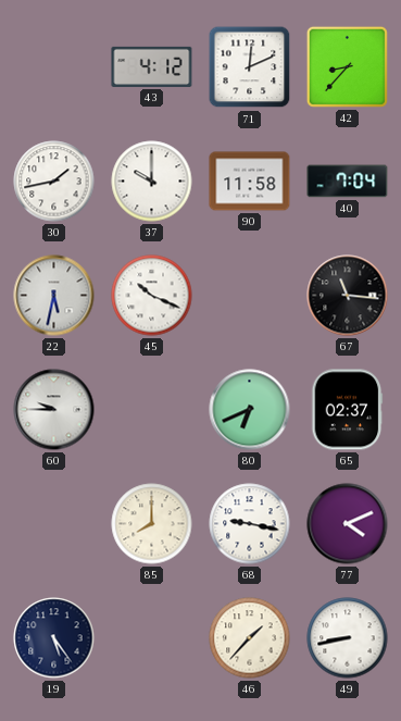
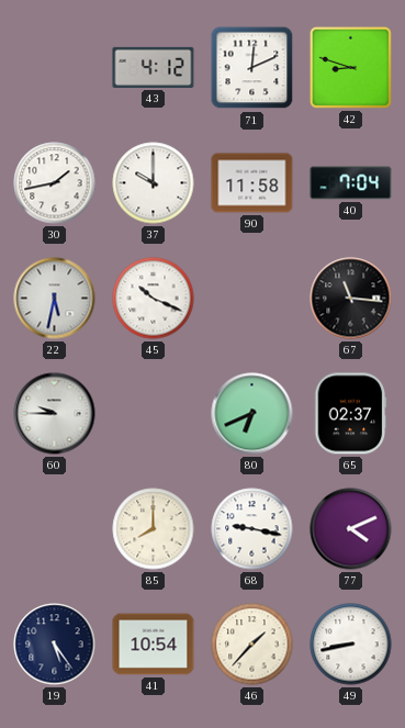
42: 8:37 -> 8:48
41: none -> 10:54
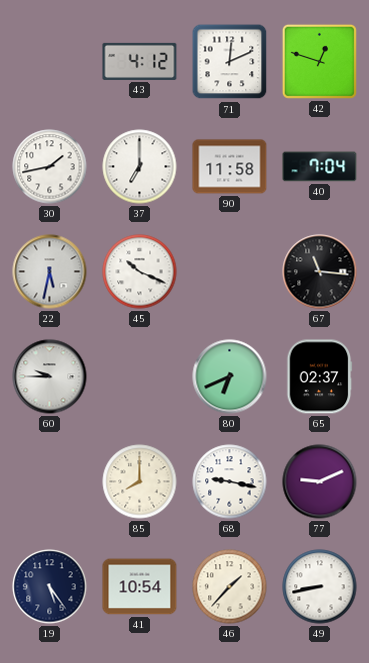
42: 8:48 -> 12:48
37: 10:00 -> 7:00
77: 4:11 -> 9:11
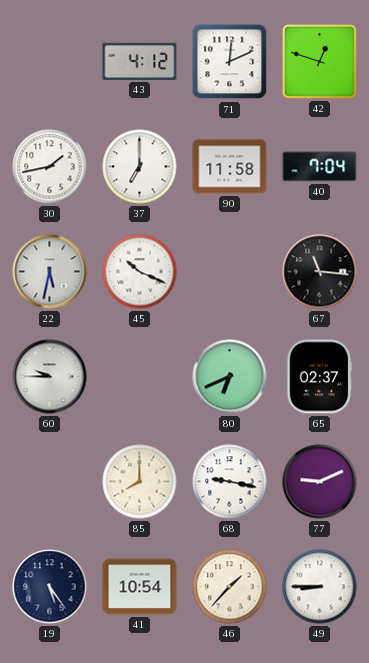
49: 8:43 -> 8:45
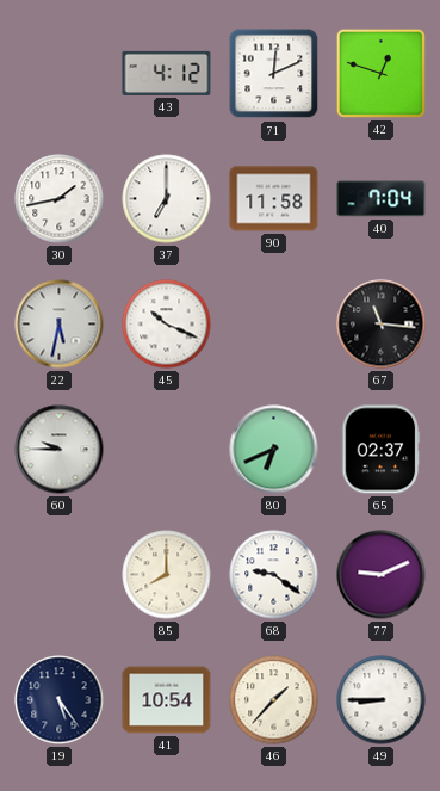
68: 9:17 -> 9:21
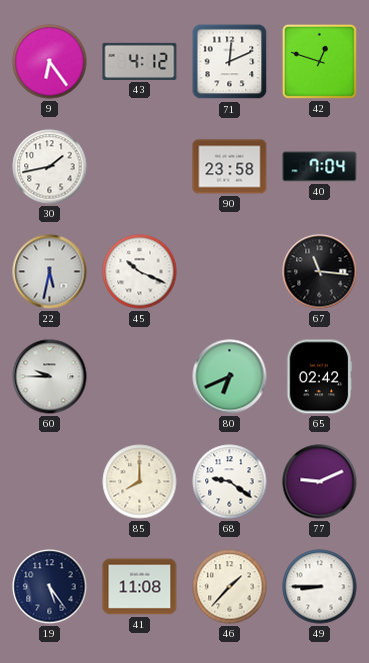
9: none -> 6:24
37: 7:00 -> none
90: 11:58 -> 23:58
65: 02:37 -> 02:42
41: 10:54 -> 11:08
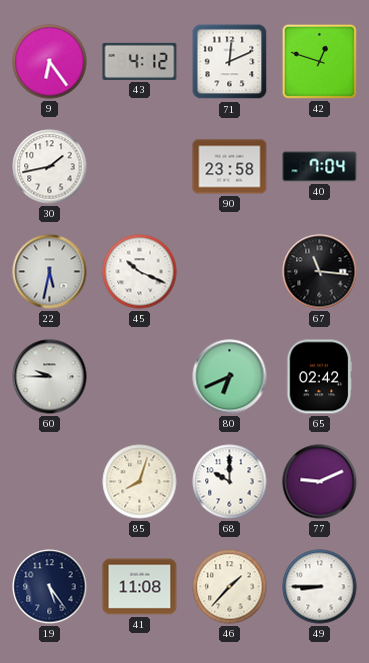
85: 8:00 -> 8:03
68: 9:21 -> 10:00
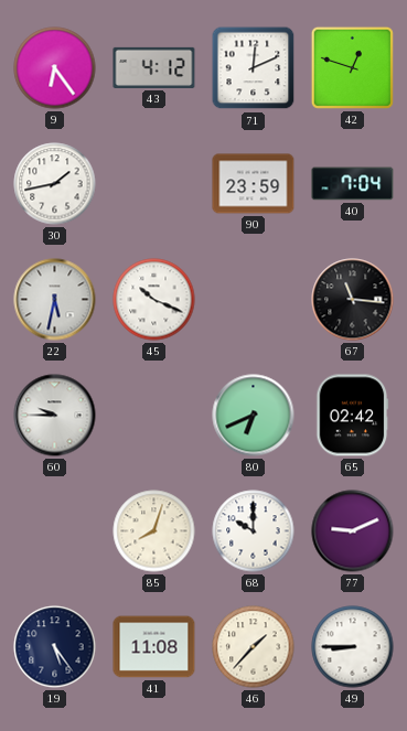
90: 23:58 -> 23:59
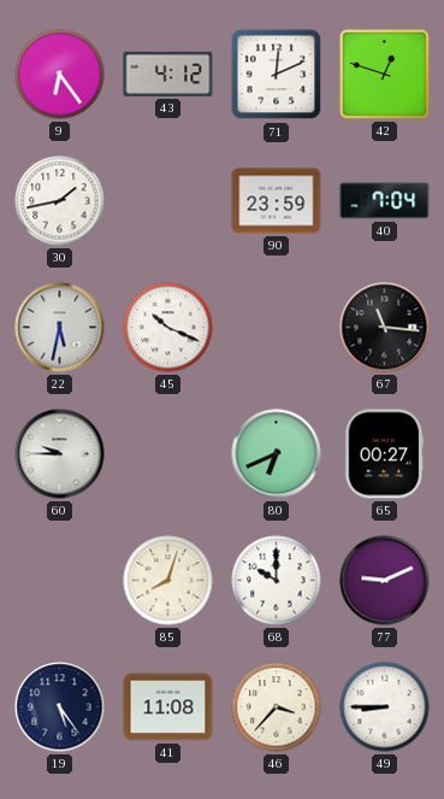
65: 02:42 -> 00:27
46: 1:37 -> 3:37
